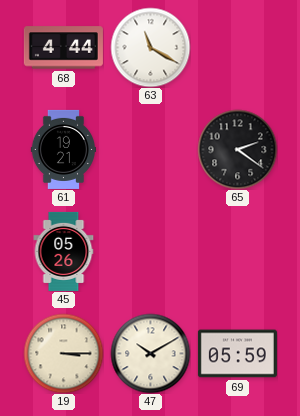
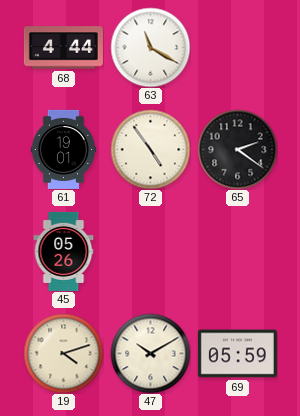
61: 19:21 -> 19:01
72: none -> 4:54
19: 3:15 -> 4:12
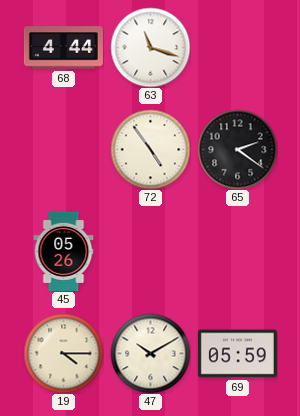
63: 11:20 -> 11:18
61: 19:01 -> none
19: 4:12 -> 4:15
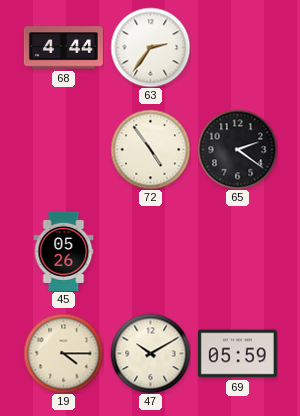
63: 11:18 -> 2:36
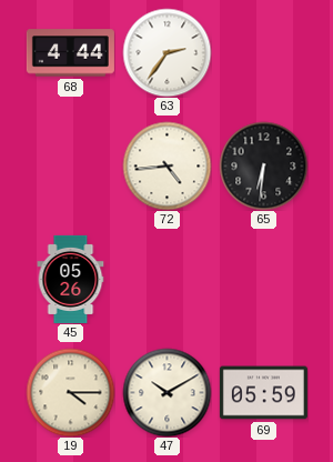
72: 4:54 -> 4:44
65: 2:21 -> 6:31
